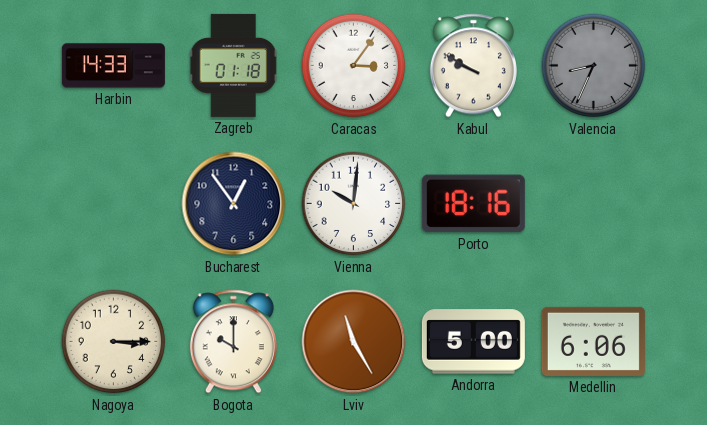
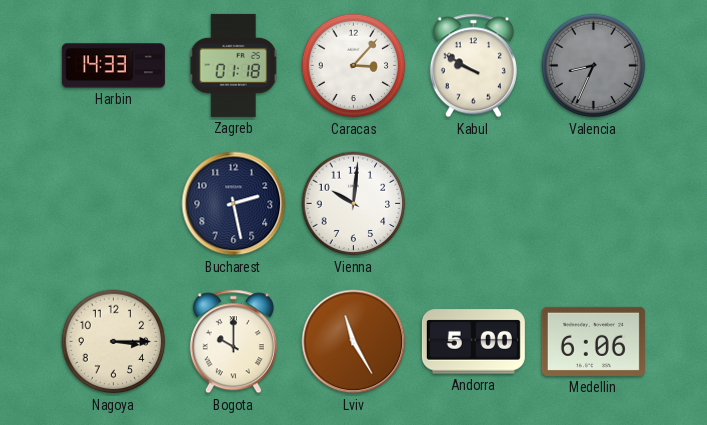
Caracas: 3:06 -> 3:07
Bucharest: 12:54 -> 2:28
Porto: 18:16 -> none
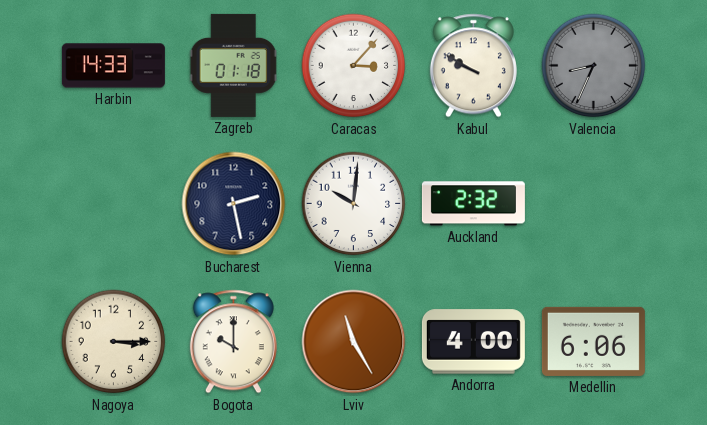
Auckland: none -> 2:32
Andorra: 5:00 -> 4:00
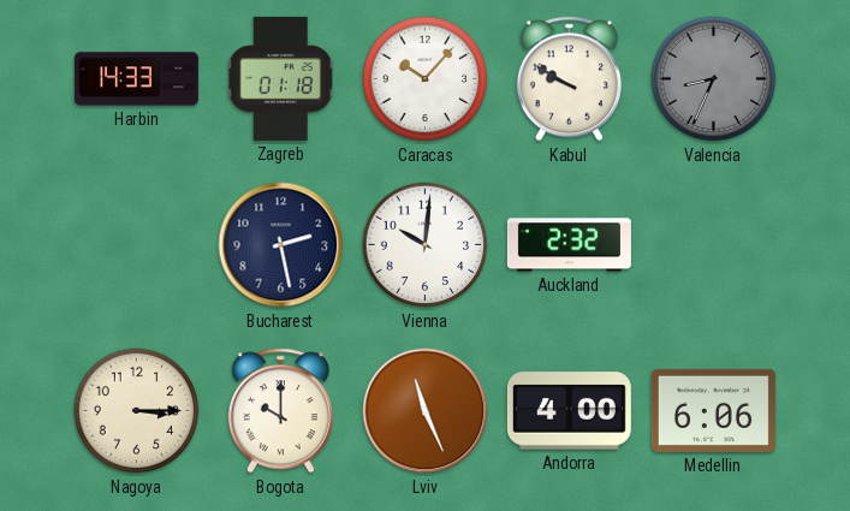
Caracas: 3:07 -> 10:07
Lviv: 11:25 -> 11:26
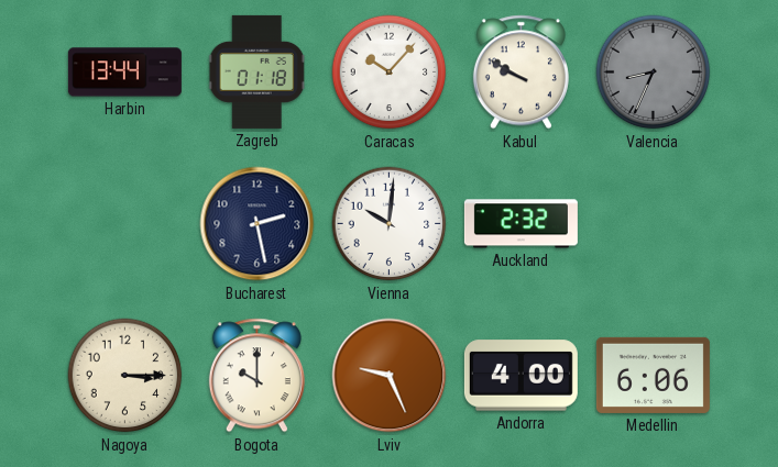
Harbin: 14:33 -> 13:44
Lviv: 11:26 -> 9:26
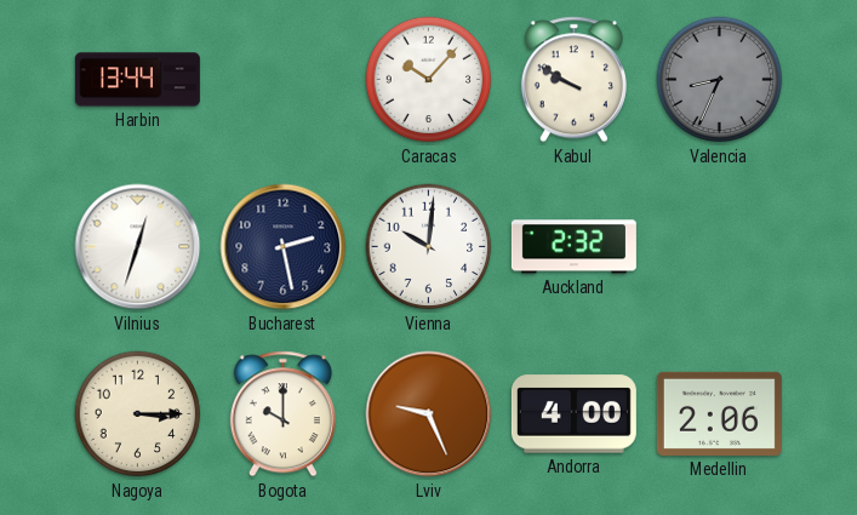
Zagreb: 01:18 -> none
Vilnius: none -> 12:33
Medellin: 6:06 -> 2:06
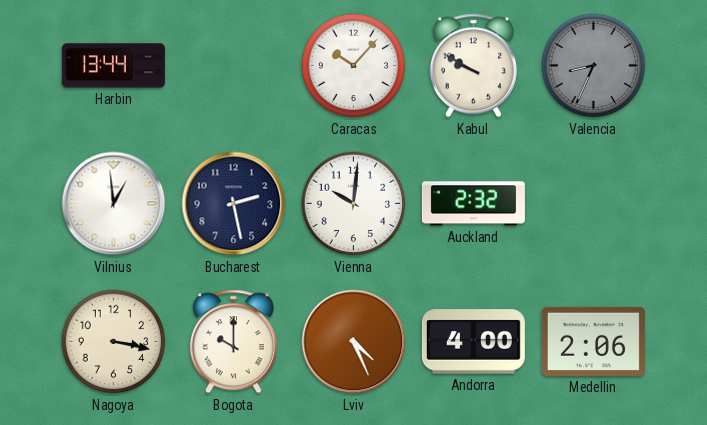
Vilnius: 12:33 -> 12:59
Nagoya: 3:15 -> 3:17
Lviv: 9:26 -> 4:26
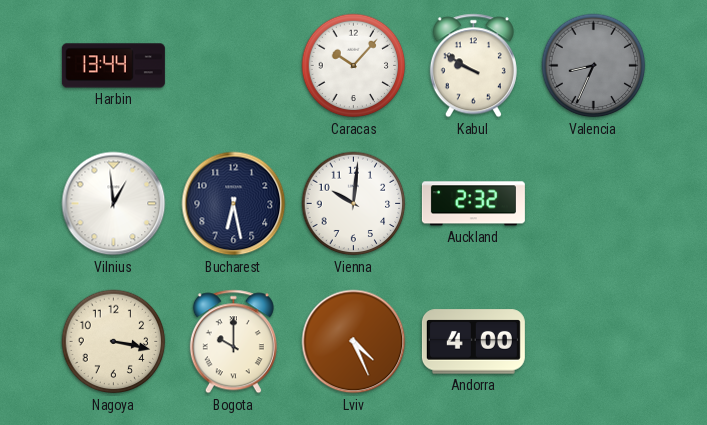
Bucharest: 2:28 -> 6:28
Medellin: 2:06 -> none
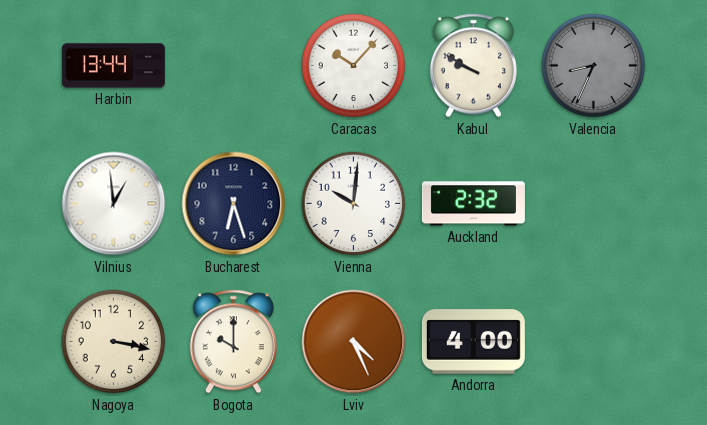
Bucharest: 6:28 -> 6:27
